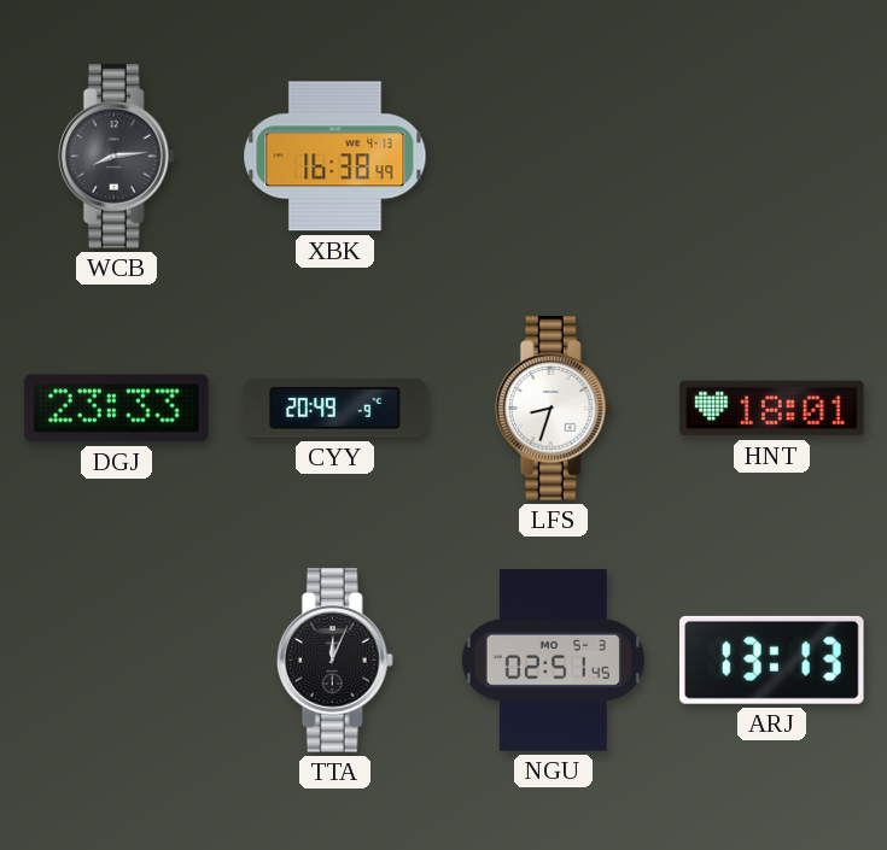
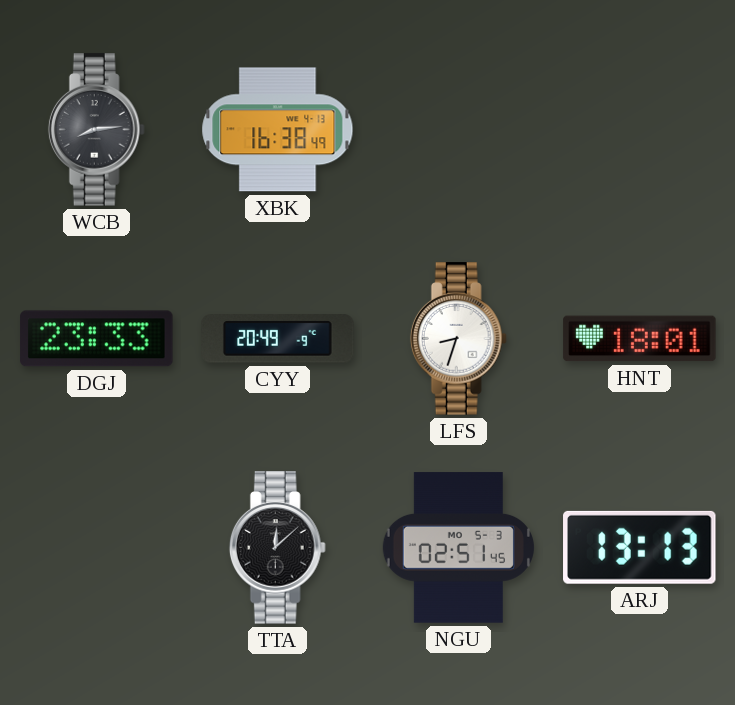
TTA: 12:04 -> 12:08
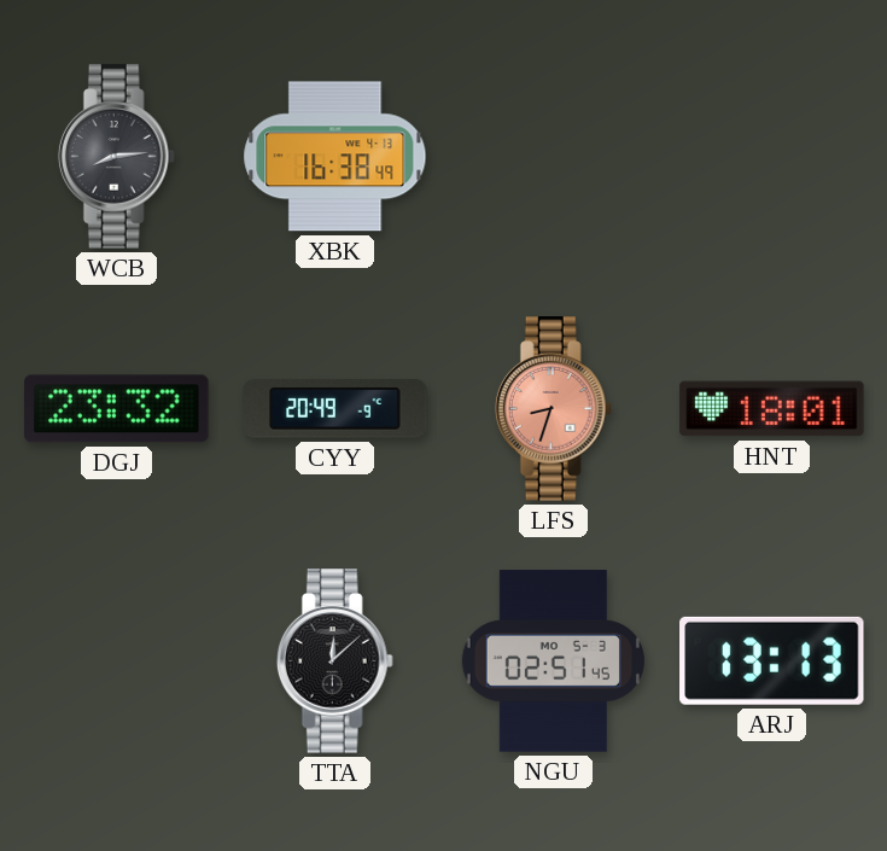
DGJ: 23:33 -> 23:32
LFS dial: white -> salmon
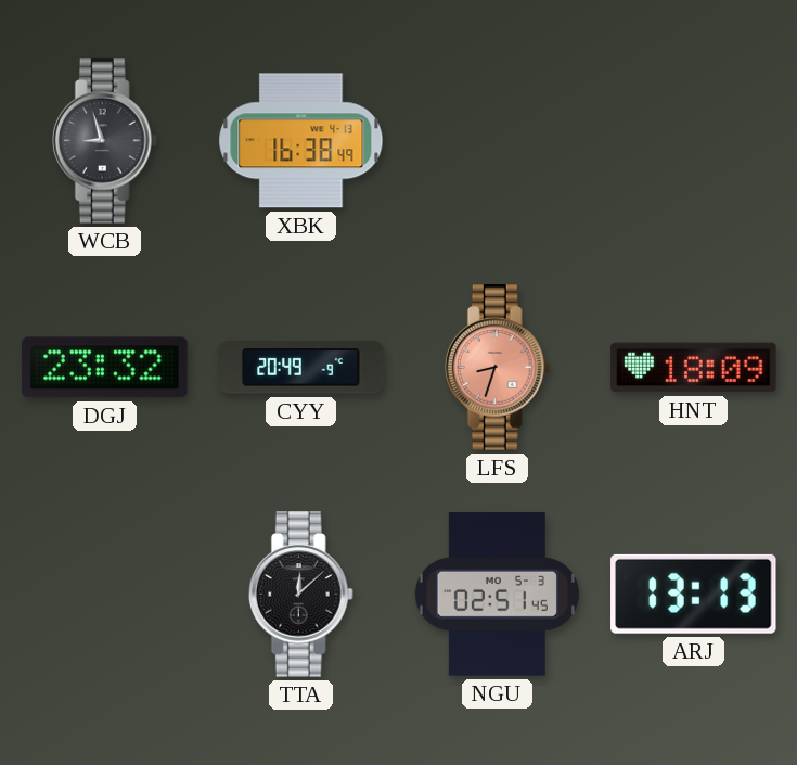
WCB: 8:14 -> 8:57
HNT: 18:01 -> 18:09
